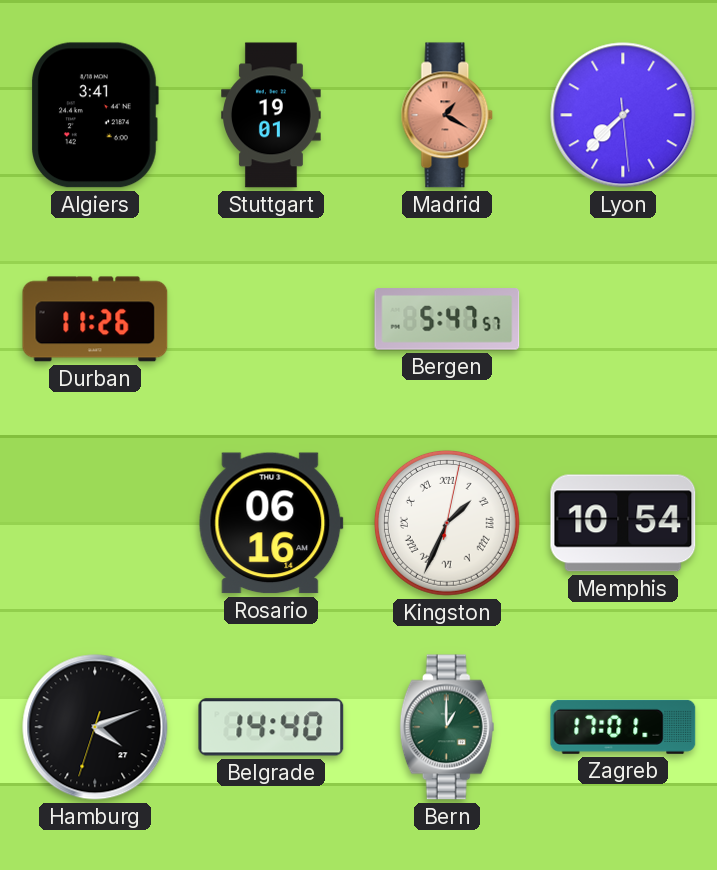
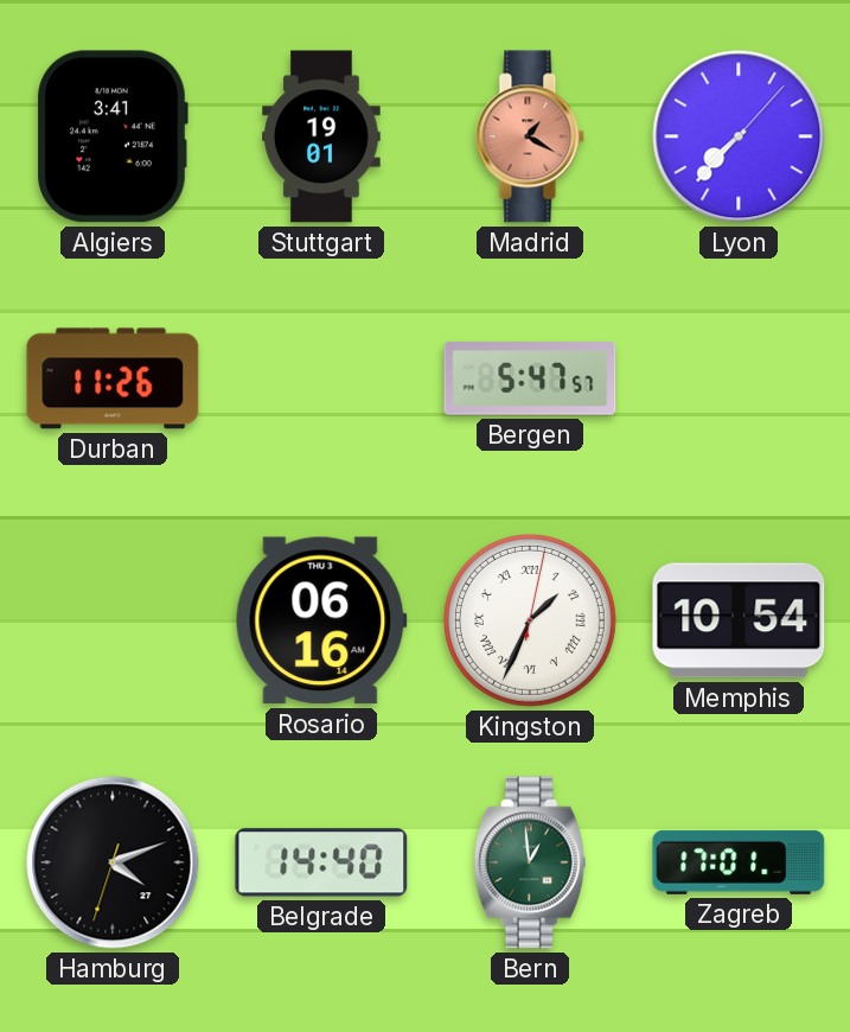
Lyon: 7:37:29 -> 7:37:07
Bern: 1:00 -> 12:59
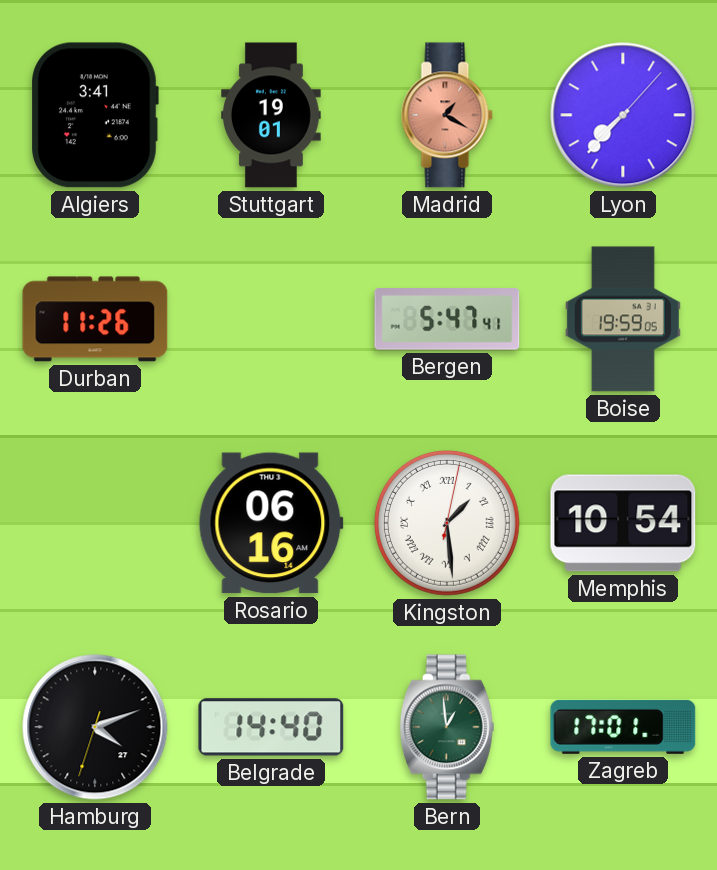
Bergen: 5:47:57 -> 5:47:41
Boise: none -> 19:59
Kingston: 1:34 -> 1:29
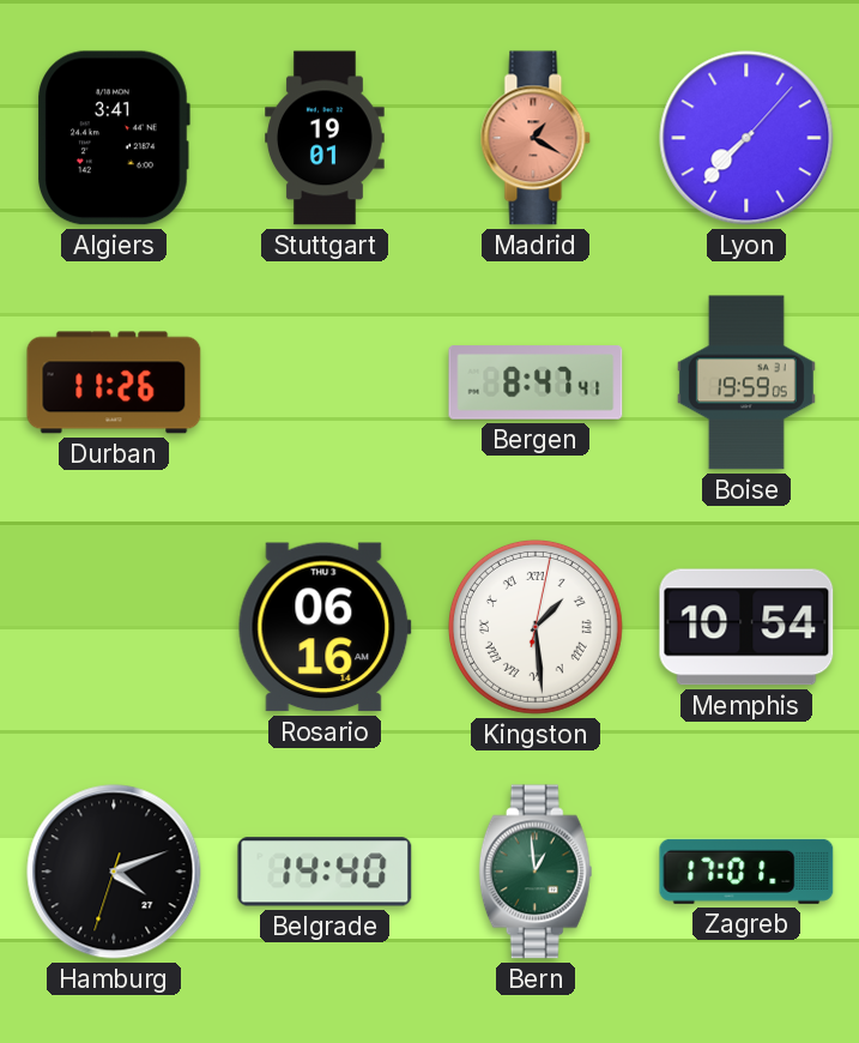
Bergen: 5:47 -> 8:47
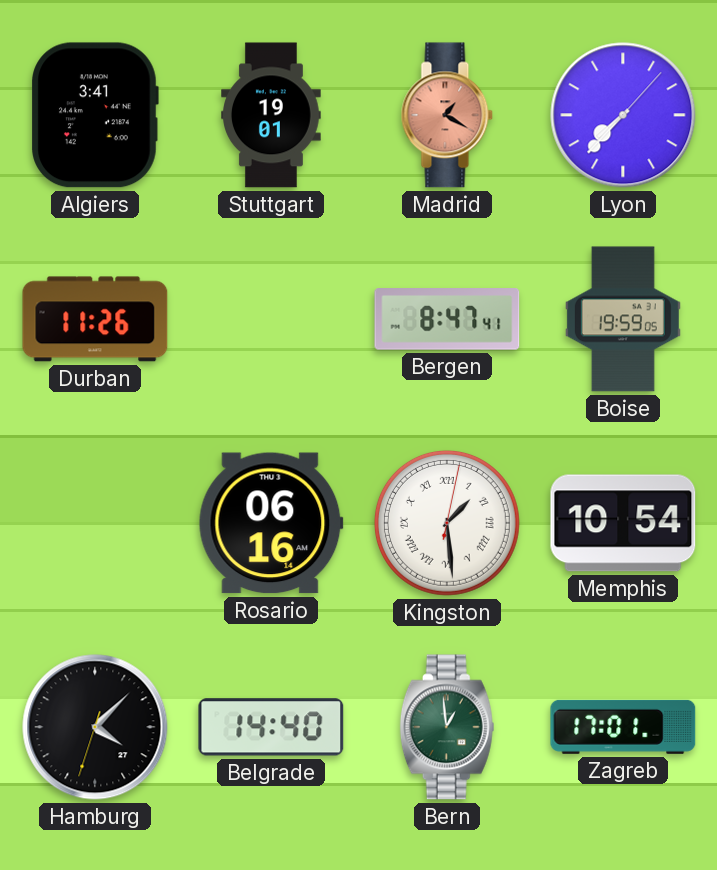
Hamburg: 4:11 -> 4:07
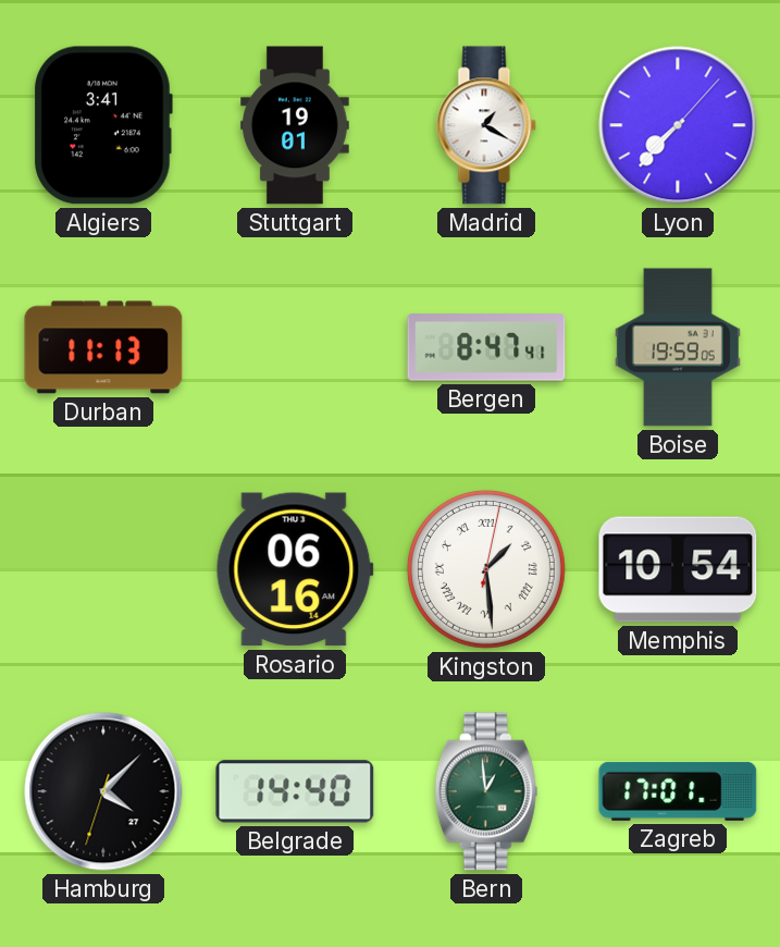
Madrid dial: salmon -> white
Durban: 11:26 -> 11:13
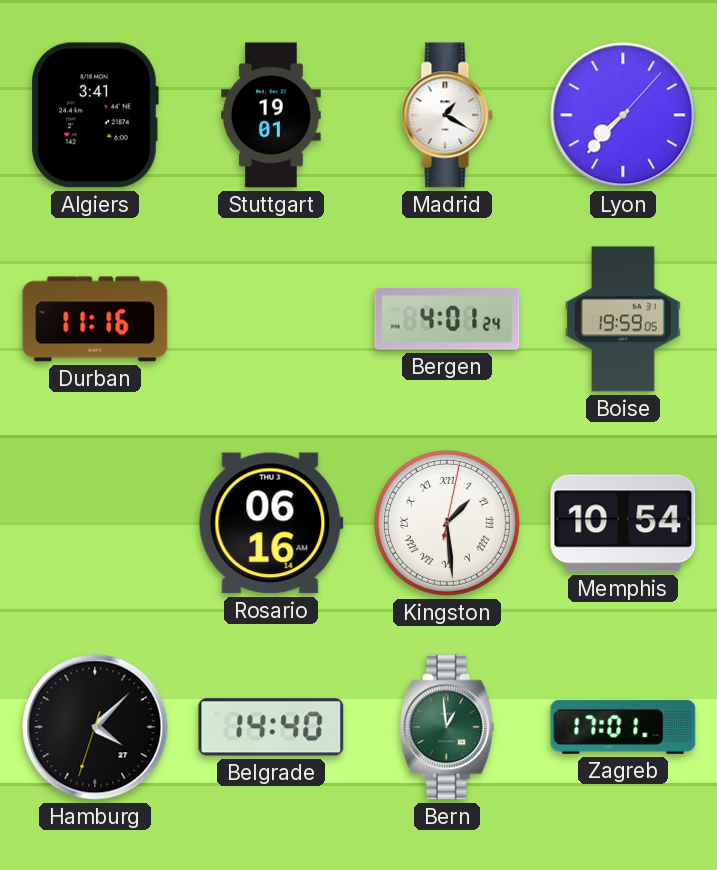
Durban: 11:13 -> 11:16
Bergen: 8:47 -> 4:01
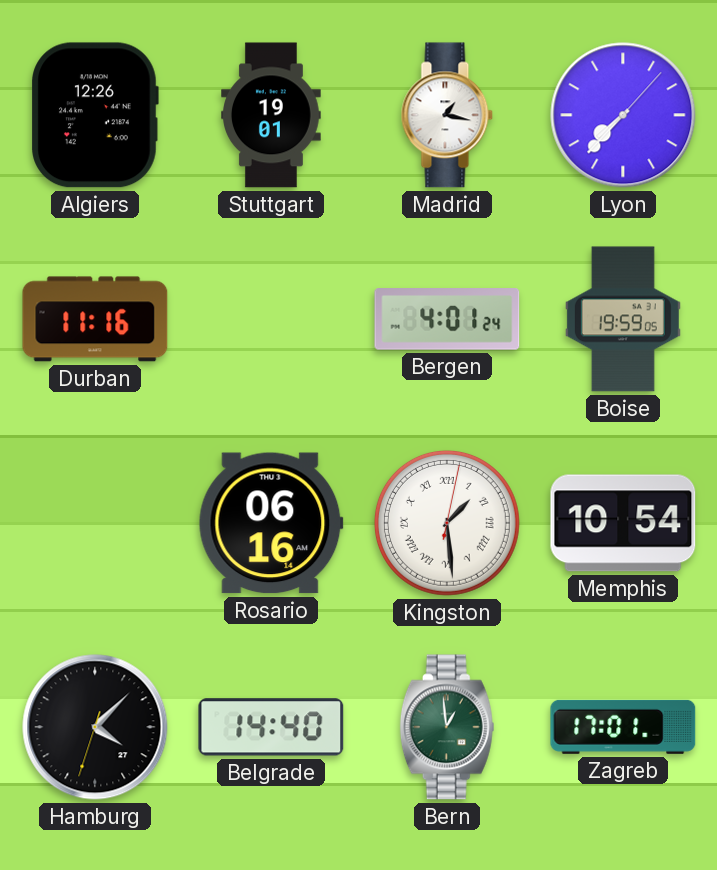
Algiers: 3:41 -> 12:26
Madrid: 1:20 -> 1:17
